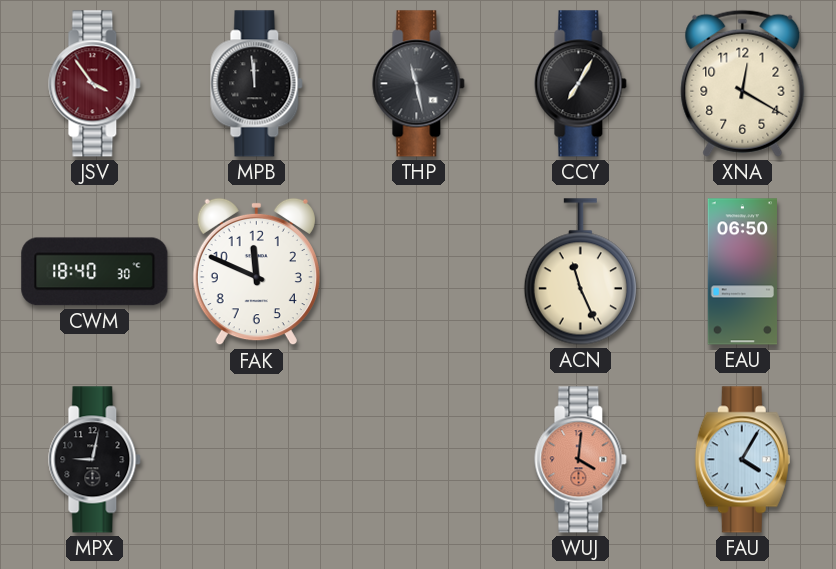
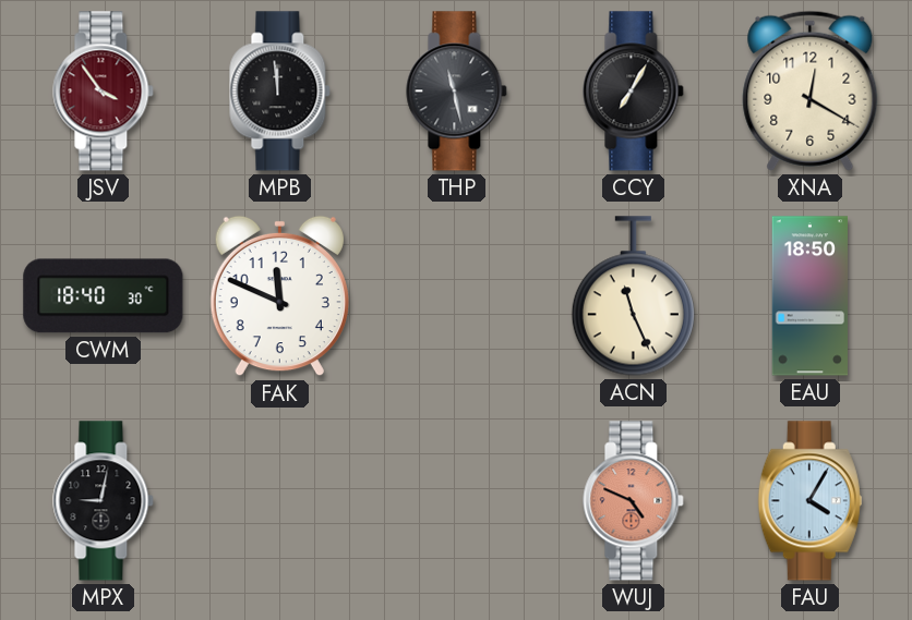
EAU: 06:50 -> 18:50
WUJ: 4:01 -> 4:49
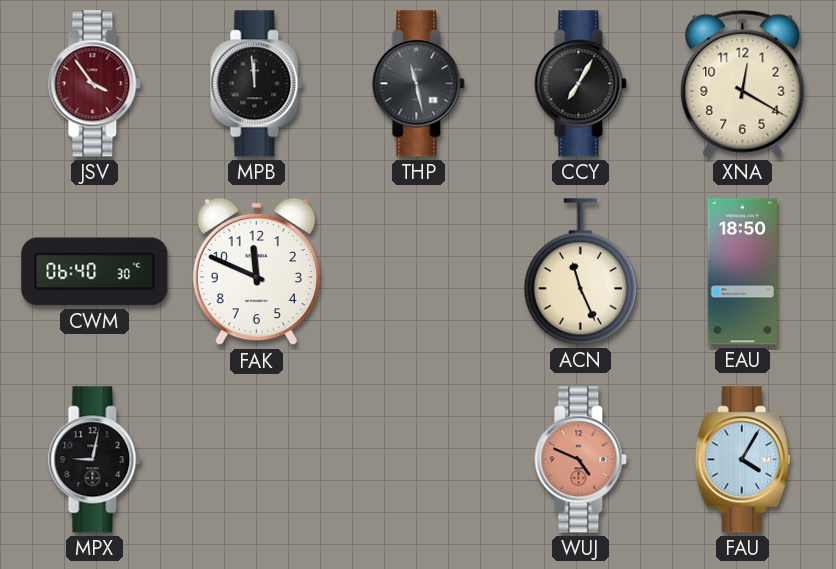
CWM: 18:40 -> 06:40
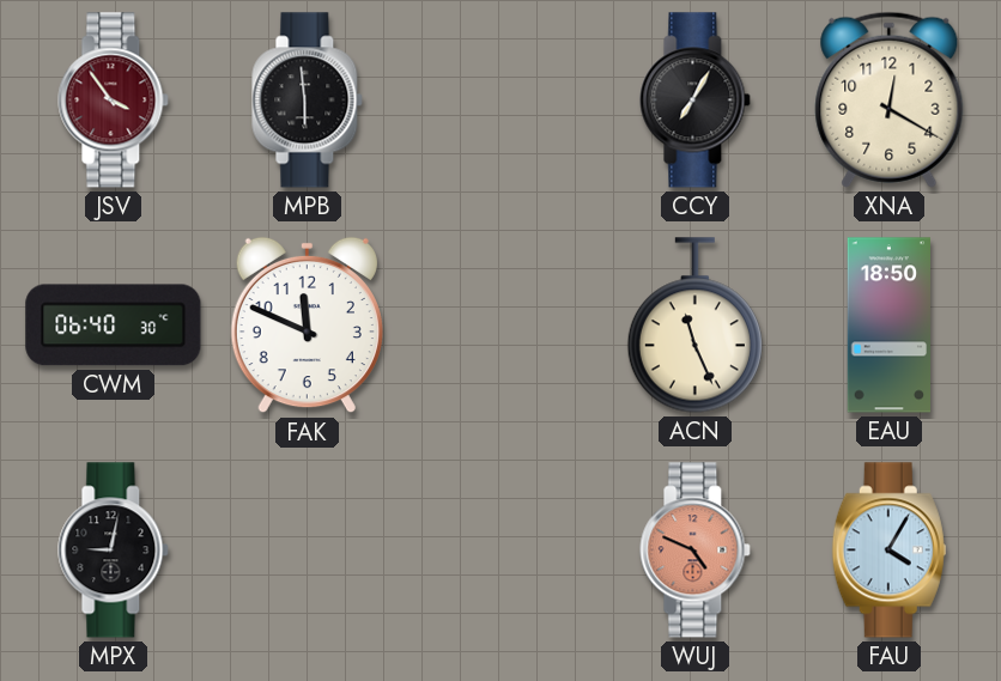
MPB: 11:59 -> 5:59
THP: 11:28 -> none
